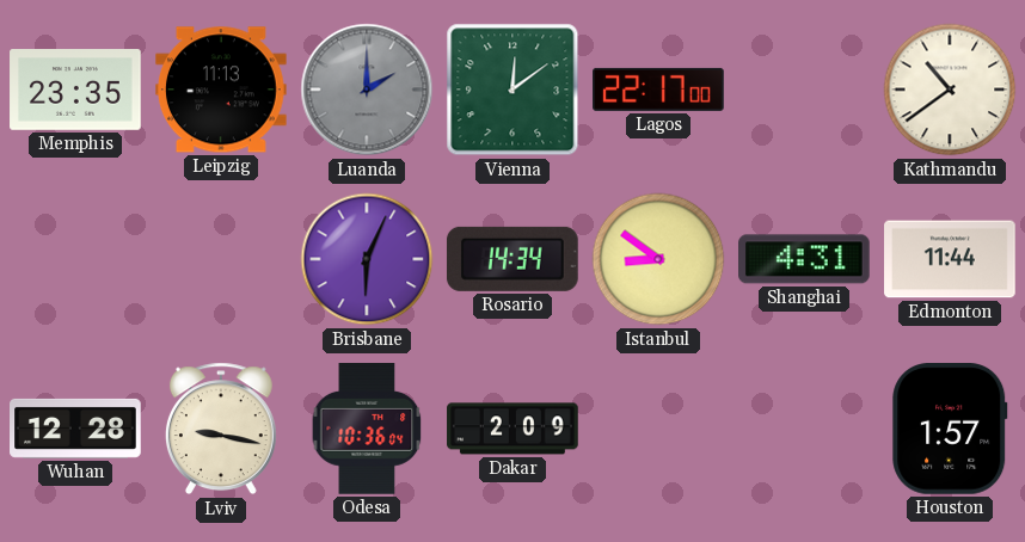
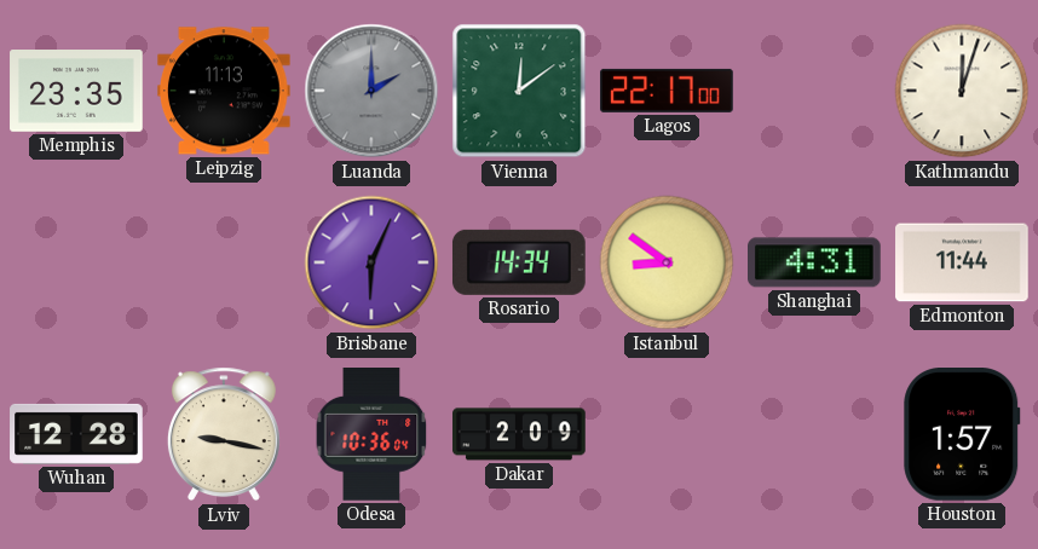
Kathmandu: 10:39 -> 12:03
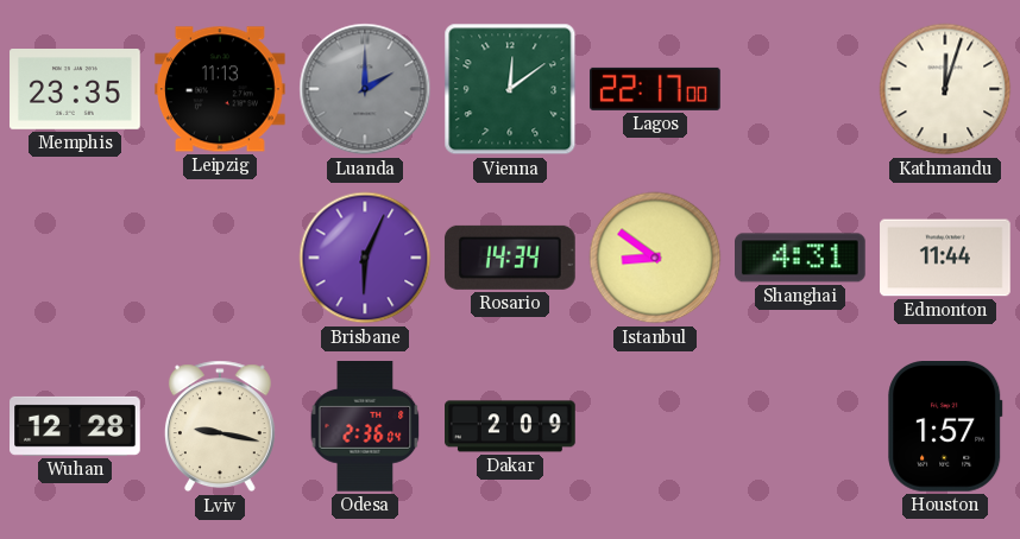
Odesa: 10:36 -> 2:36
